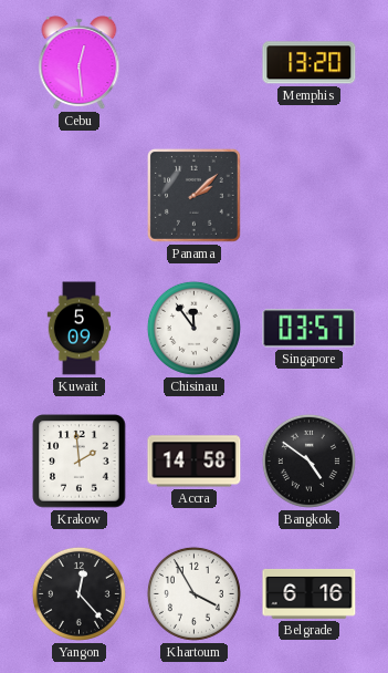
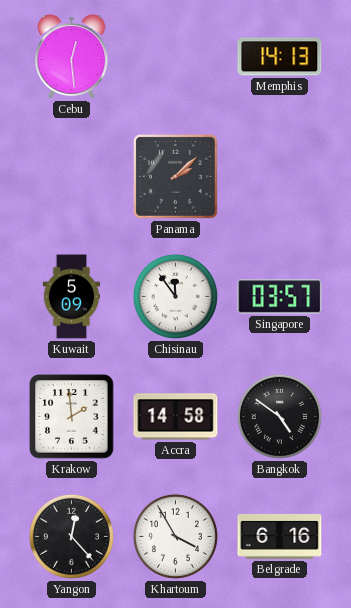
Memphis: 13:20 -> 14:13
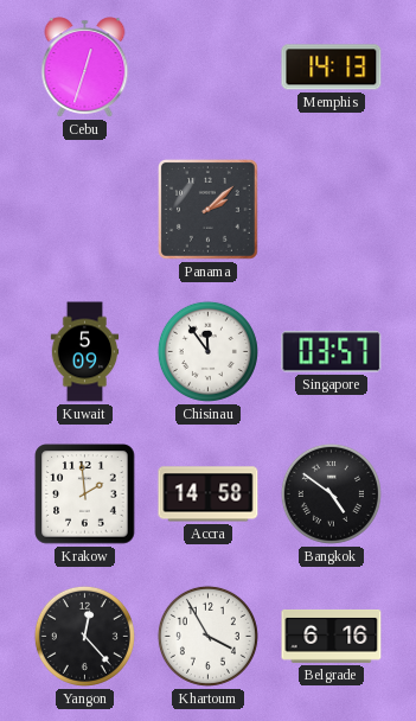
Cebu: 12:29 -> 12:33
